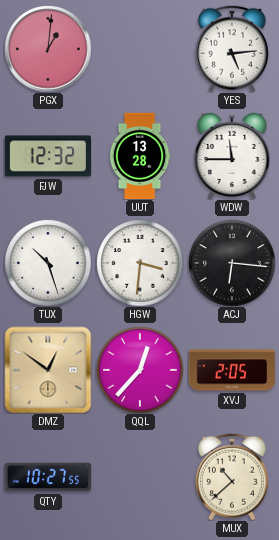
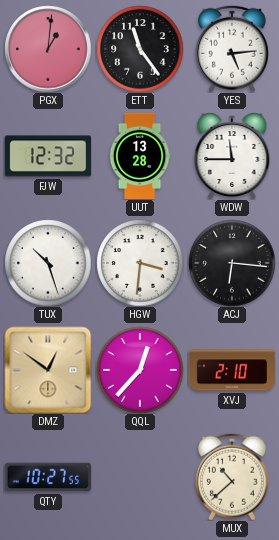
ETT: none -> 11:24
XVJ: 2:05 -> 2:10
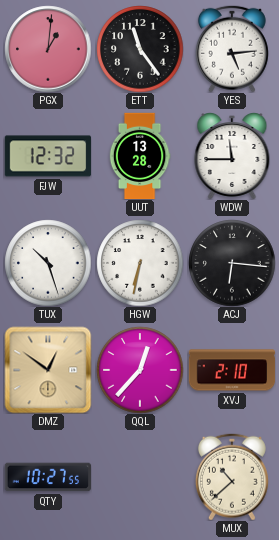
HGW: 3:31 -> 6:32
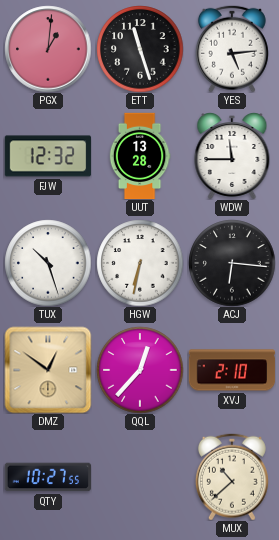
ETT: 11:24 -> 11:27
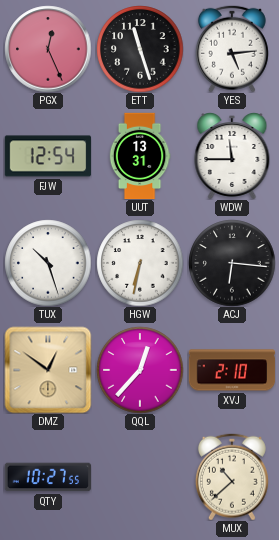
PGX: 1:01 -> 12:26
FJW: 12:32 -> 12:54
UUT: 13:28 -> 13:31
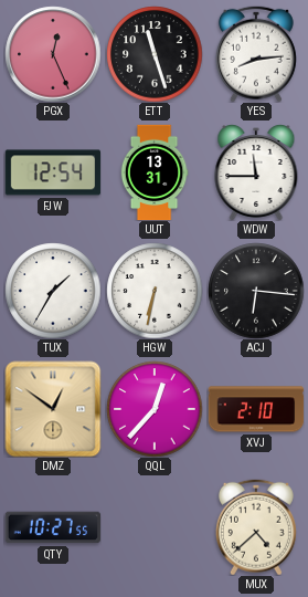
YES: 5:14 -> 8:14
TUX: 10:27 -> 1:35
MUX: 10:38 -> 4:38
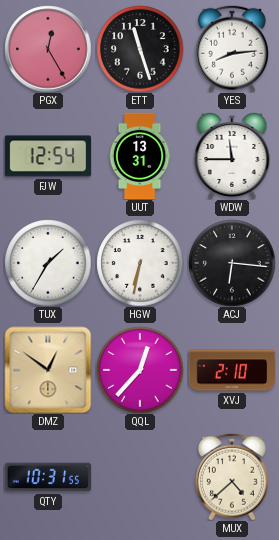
PGX: 12:26 -> 12:25
QTY: 10:27 -> 10:31
